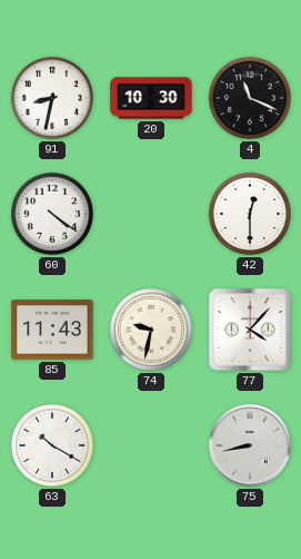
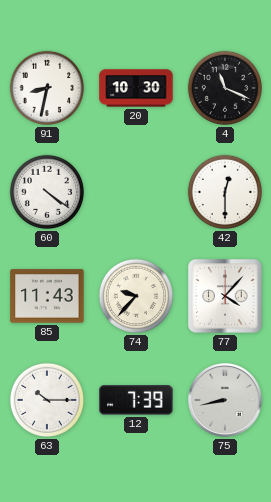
74: 9:32 -> 9:37
63: 10:20 -> 10:15
12: none -> 7:39
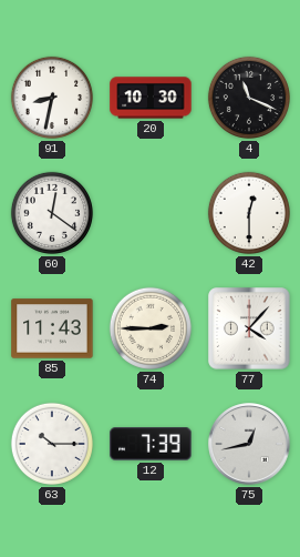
60: 4:21 -> 12:21
74: 9:37 -> 2:45
75: 8:43 -> 12:43
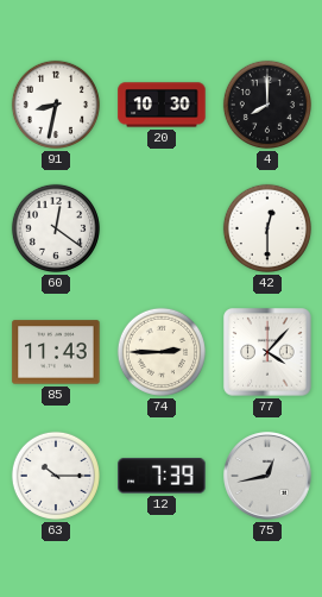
4: 11:19 -> 8:00
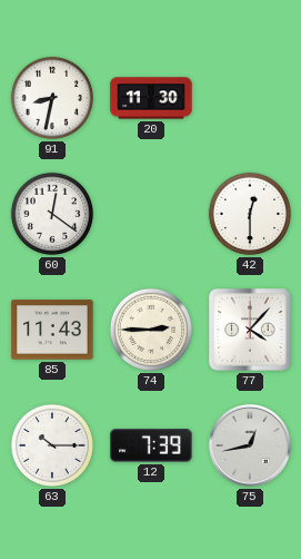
20: 10:30 -> 11:30
4: 8:00 -> none
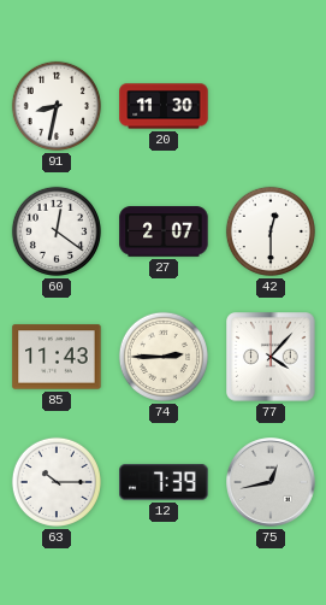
27: none -> 2:07
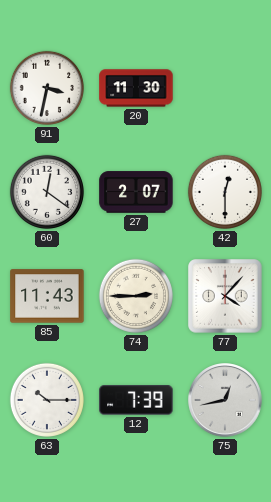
91: 8:32 -> 3:32
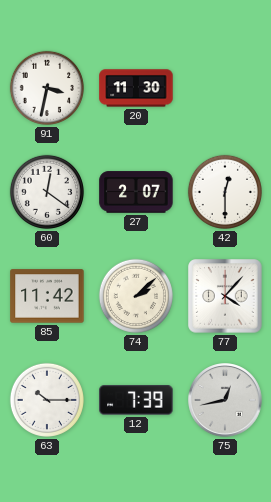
85: 11:43 -> 11:42
74: 2:45 -> 2:08
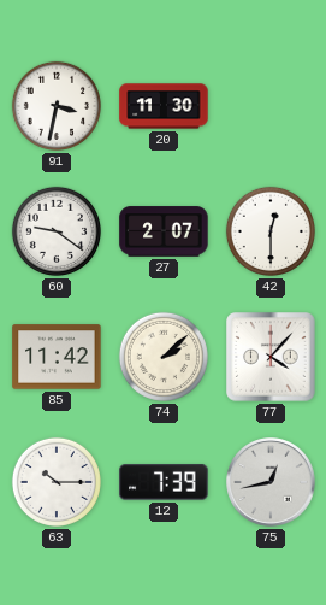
60: 12:21 -> 9:21
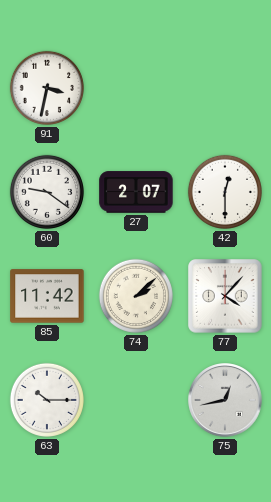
20: 11:30 -> none
12: 7:39 -> none
